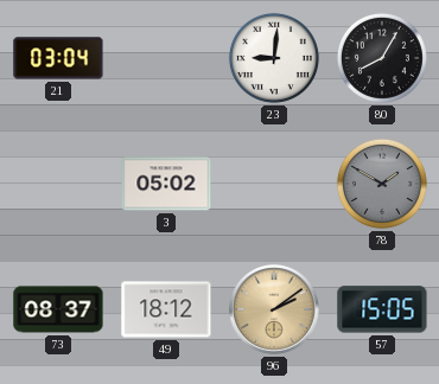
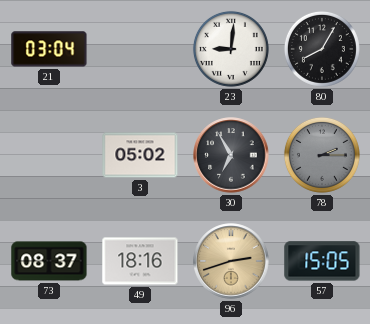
30: none -> 6:55
78: 1:50 -> 2:15
49: 18:12 -> 18:16
96: 2:09 -> 2:42
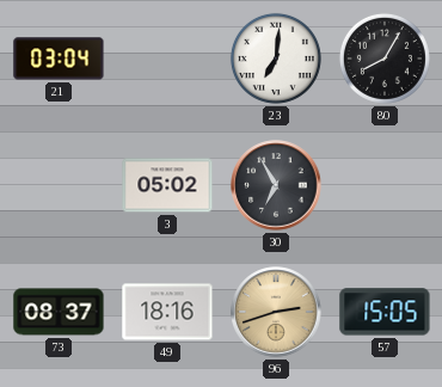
23: 9:01 -> 7:01
78: 2:15 -> none
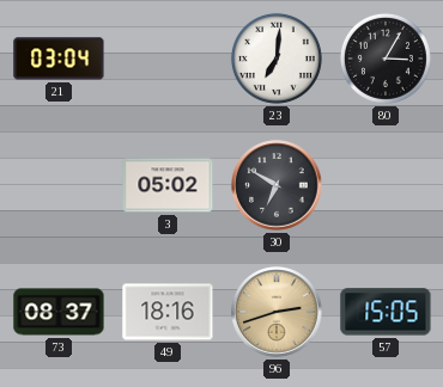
80: 8:05 -> 3:05
30: 6:55 -> 6:50
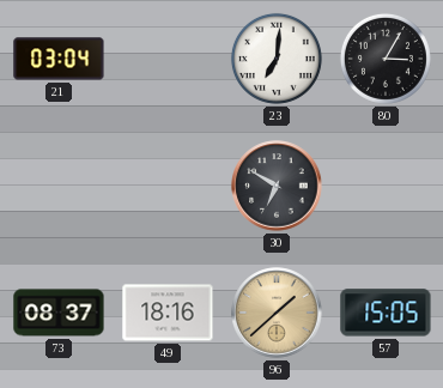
3: 05:02 -> none
96: 2:42 -> 1:38
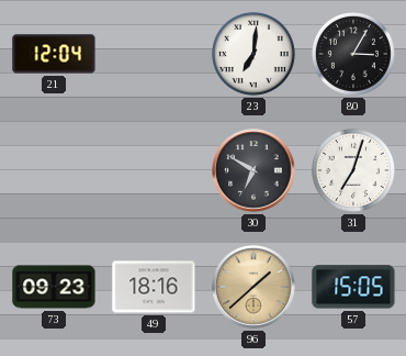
21: 03:04 -> 12:04
31: none -> 7:03
73: 08:37 -> 09:23
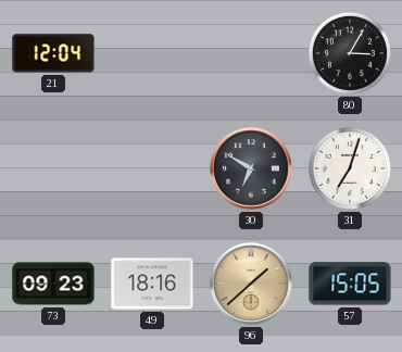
23: 7:01 -> none
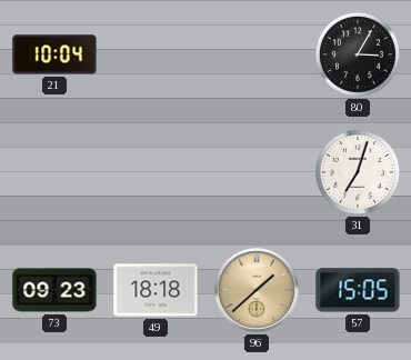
21: 12:04 -> 10:04
30: 6:50 -> none
49: 18:16 -> 18:18
